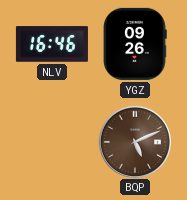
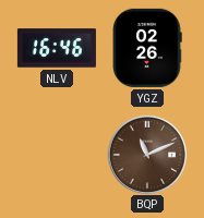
YGZ: 09:26 -> 02:26
BQP: 5:11 -> 11:11
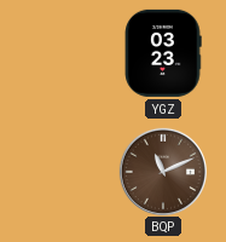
NLV: 16:46 -> none
YGZ: 02:26 -> 03:23
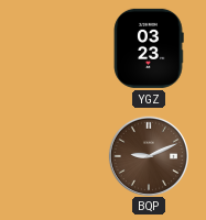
BQP: 11:11 -> 9:11
